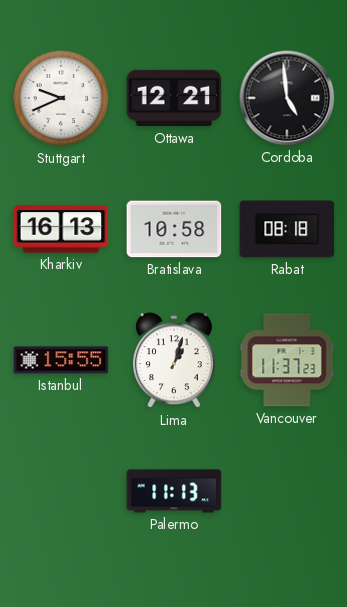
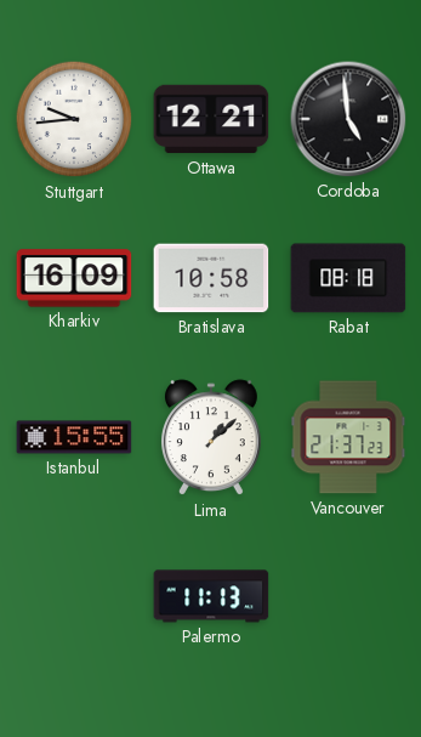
Stuttgart: 9:41 -> 9:44
Kharkiv: 16:13 -> 16:09
Lima: 1:03 -> 1:08
Vancouver: 11:37 -> 21:37
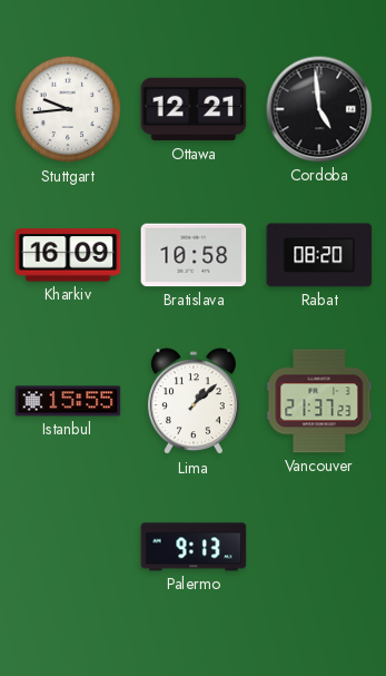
Rabat: 08:18 -> 08:20
Palermo: 11:13 -> 9:13
